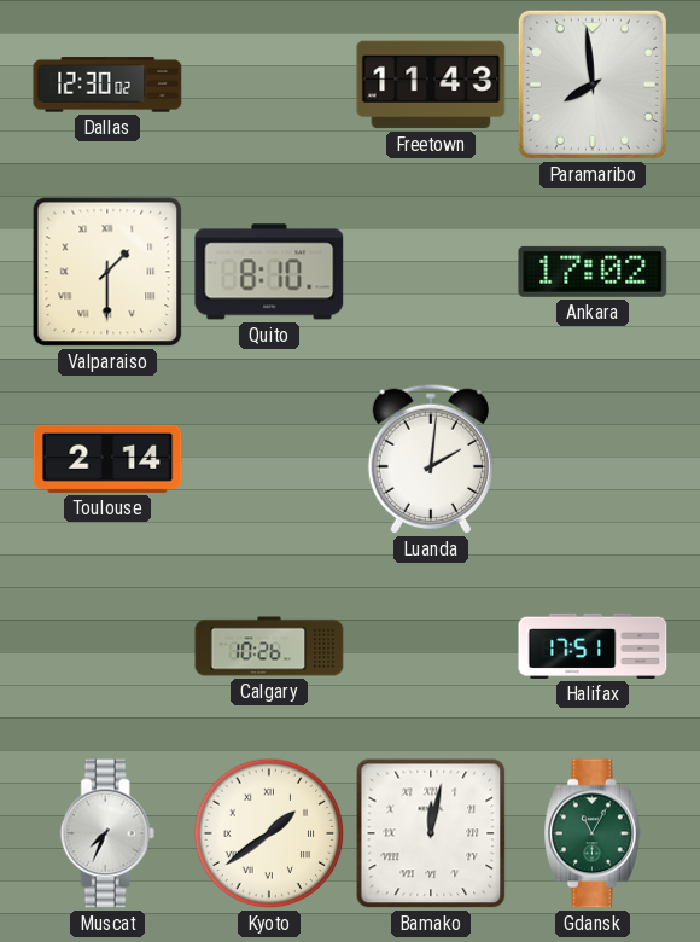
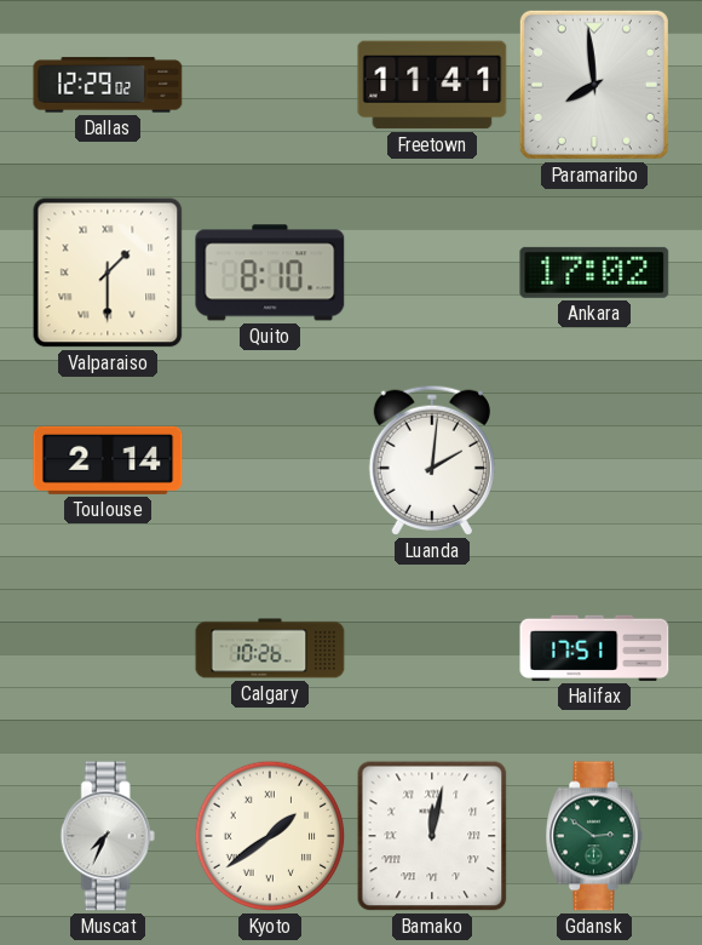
Dallas: 12:30 -> 12:29
Freetown: 11:43 -> 11:41
Gdansk: 11:05 -> 2:51
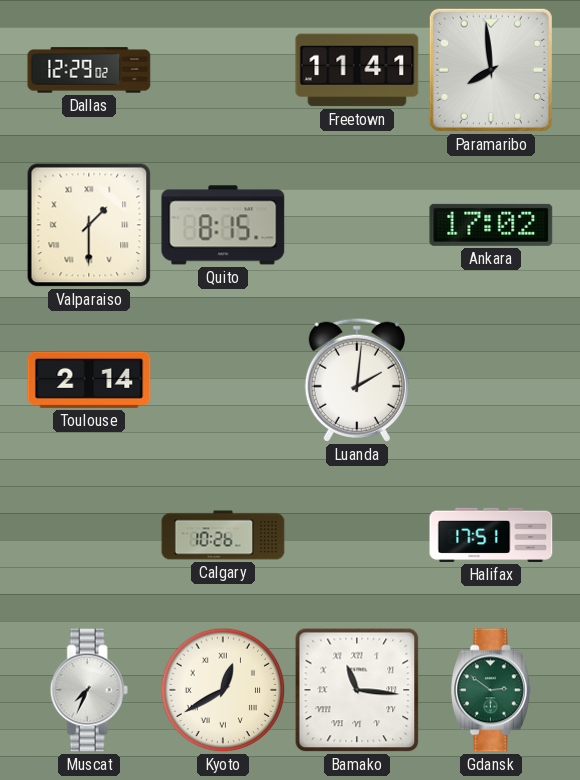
Quito: 8:10 -> 8:15
Kyoto: 1:39 -> 12:40
Bamako: 12:02 -> 11:16
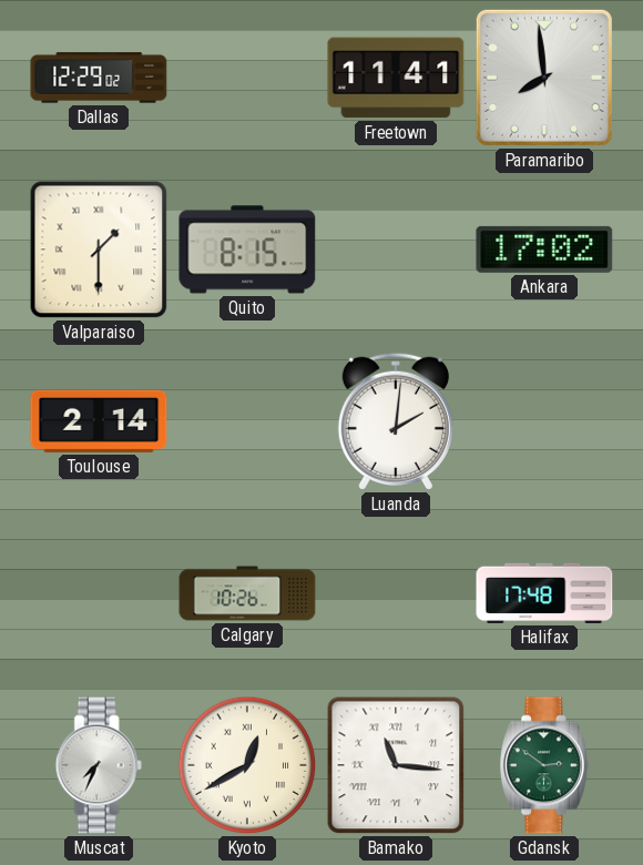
Halifax: 17:51 -> 17:48
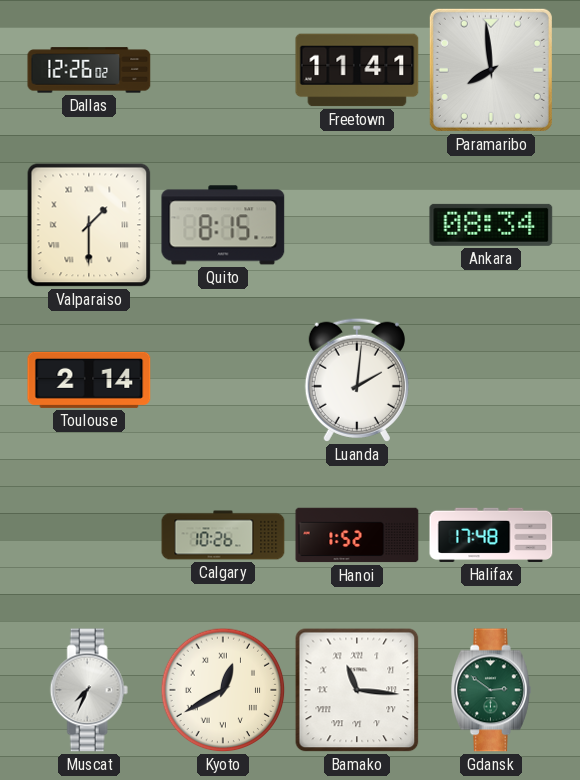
Dallas: 12:29 -> 12:26
Ankara: 17:02 -> 08:34
Hanoi: none -> 1:52
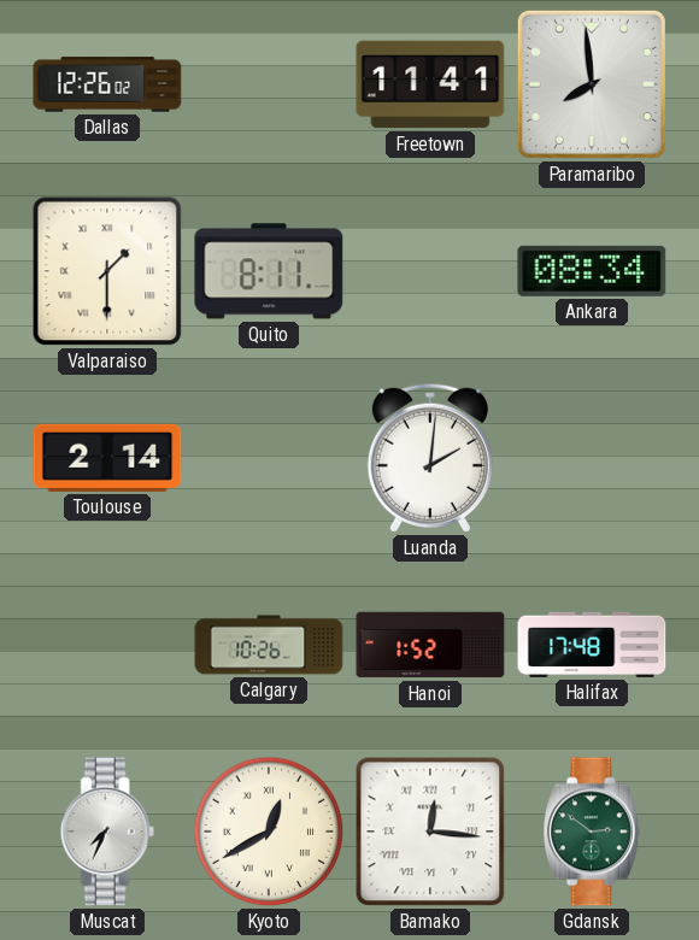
Quito: 8:15 -> 8:11
Bamako: 11:16 -> 12:16
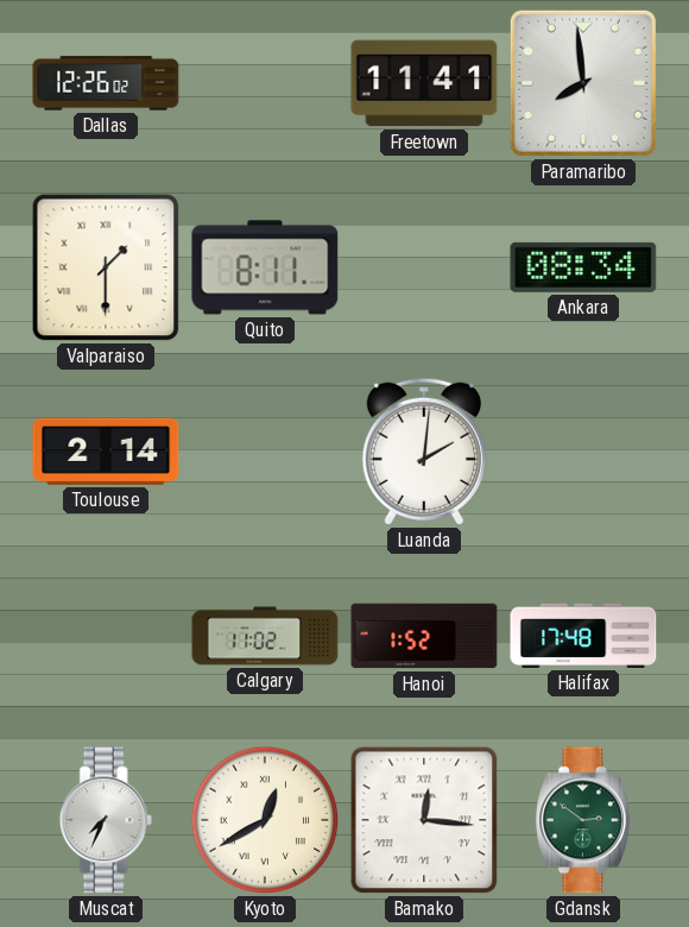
Calgary: 10:26 -> 11:02
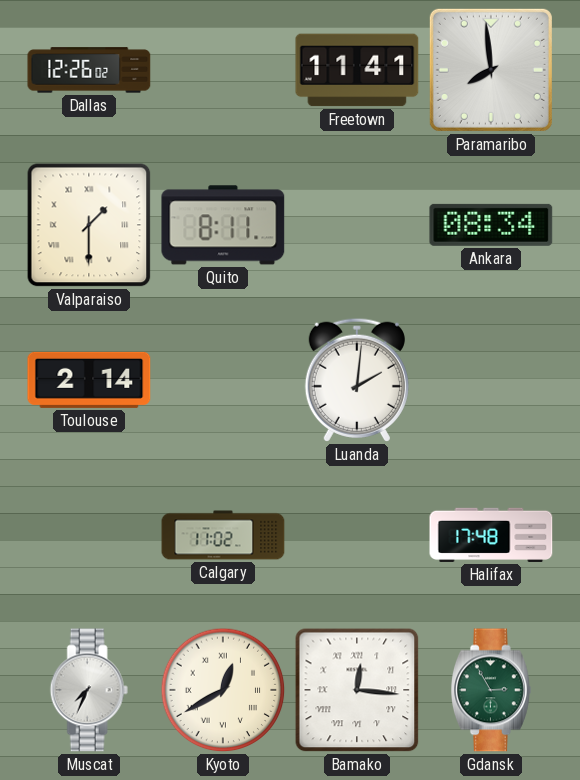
Hanoi: 1:52 -> none
Gdansk: 2:51 -> 2:55
